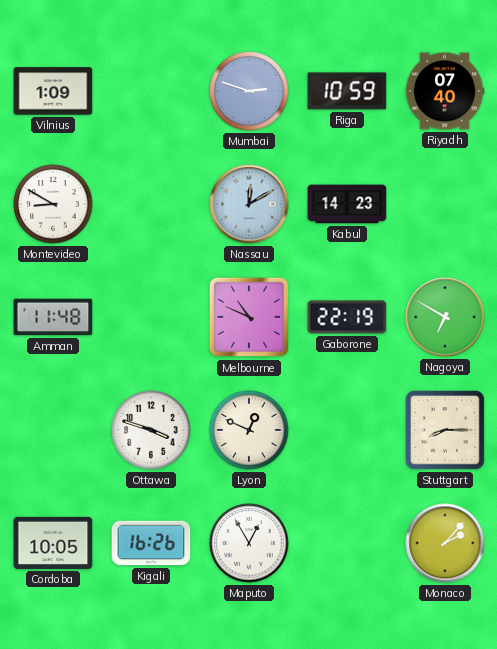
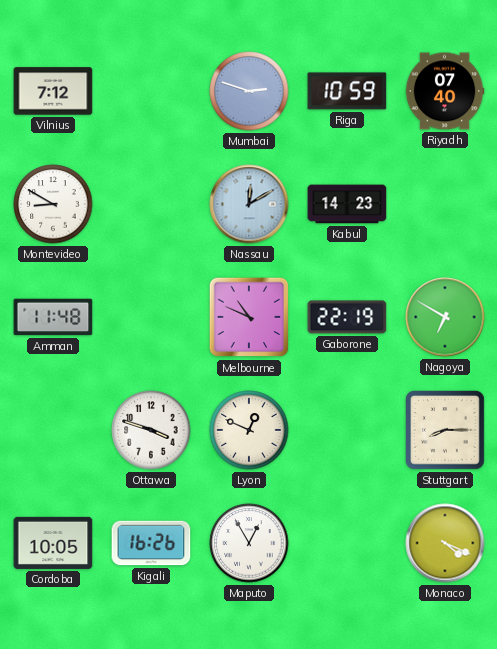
Vilnius: 1:09 -> 7:12
Monaco: 2:07 -> 4:19
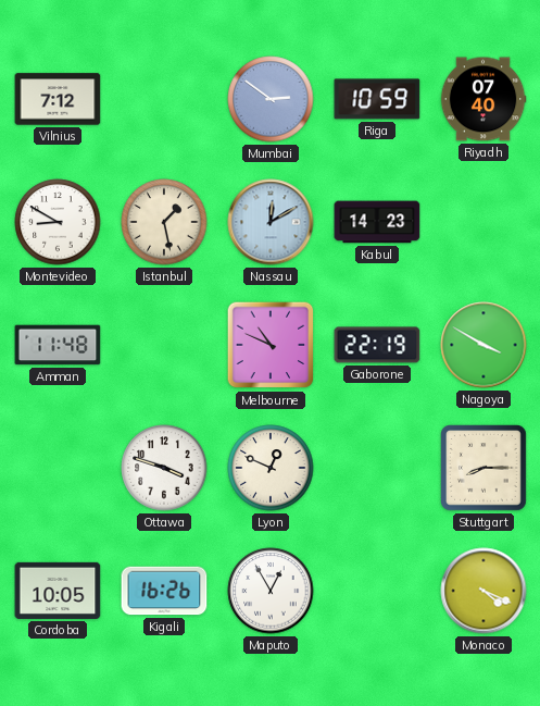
Mumbai: 2:48 -> 2:51
Istanbul: none -> 1:28
Nagoya: 6:50 -> 3:50
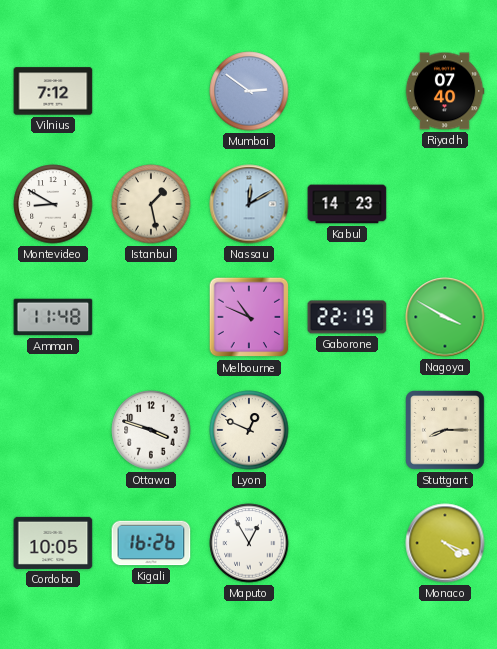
Riga: 10:59 -> none
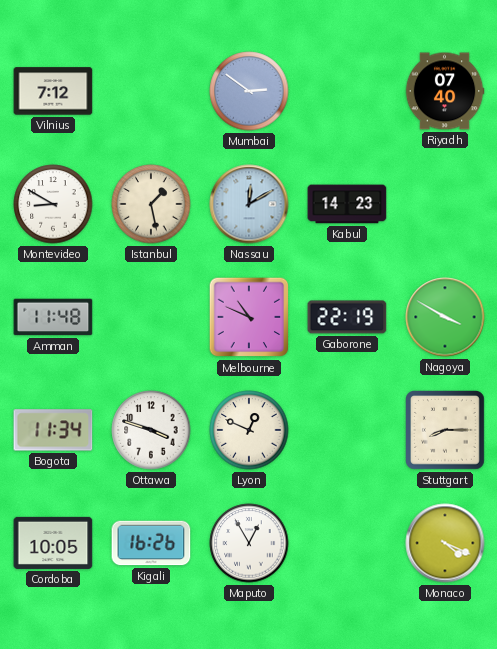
Bogota: none -> 11:34
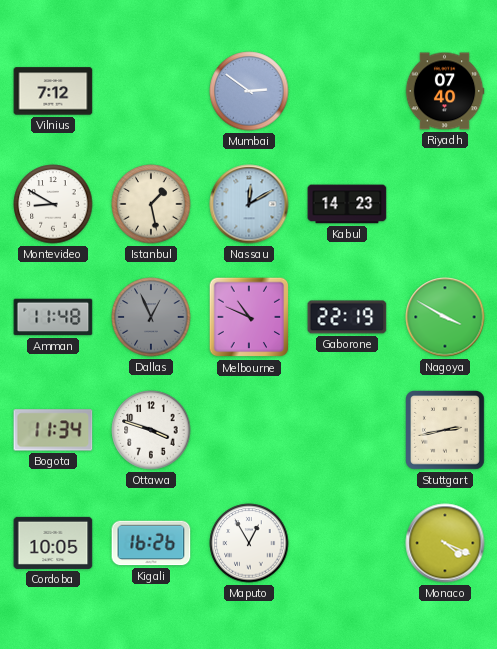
Dallas: none -> 12:56
Lyon: 12:49 -> none
Stuttgart: 8:15 -> 2:43
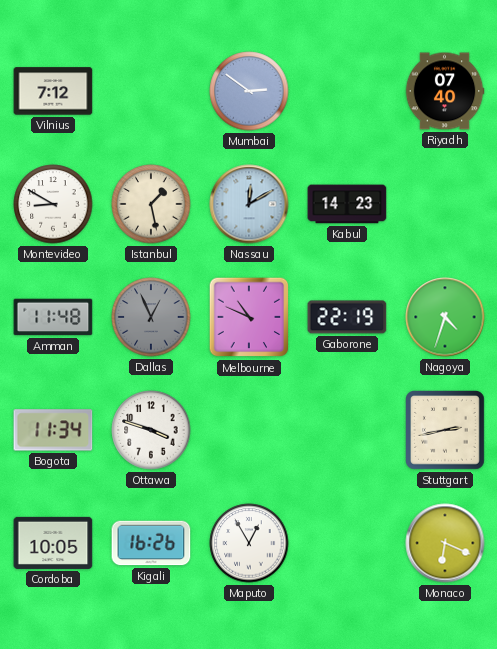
Nagoya: 3:50 -> 4:33
Monaco: 4:19 -> 6:19
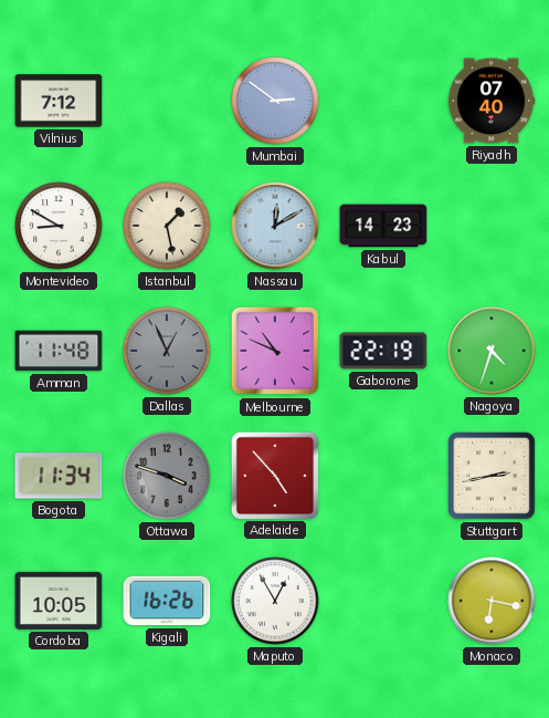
Ottawa dial: white -> grey
Adelaide: none -> 4:53
Monaco: 6:19 -> 6:17
